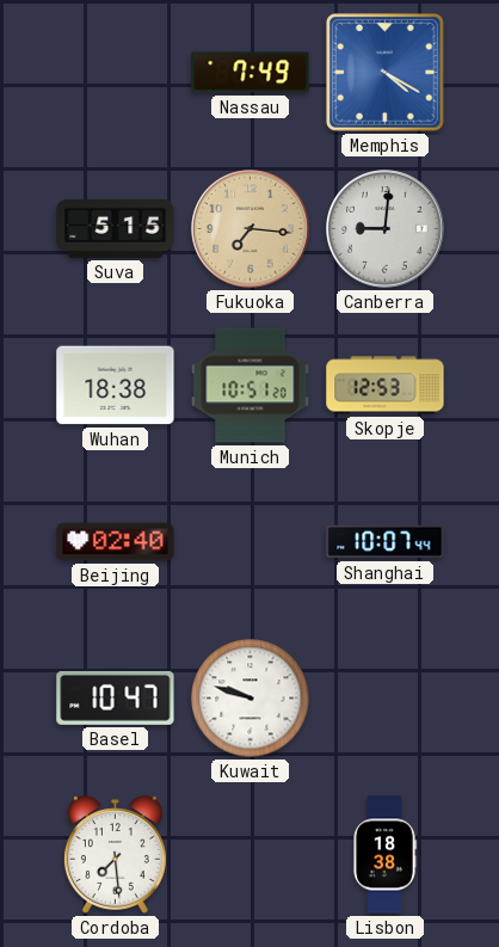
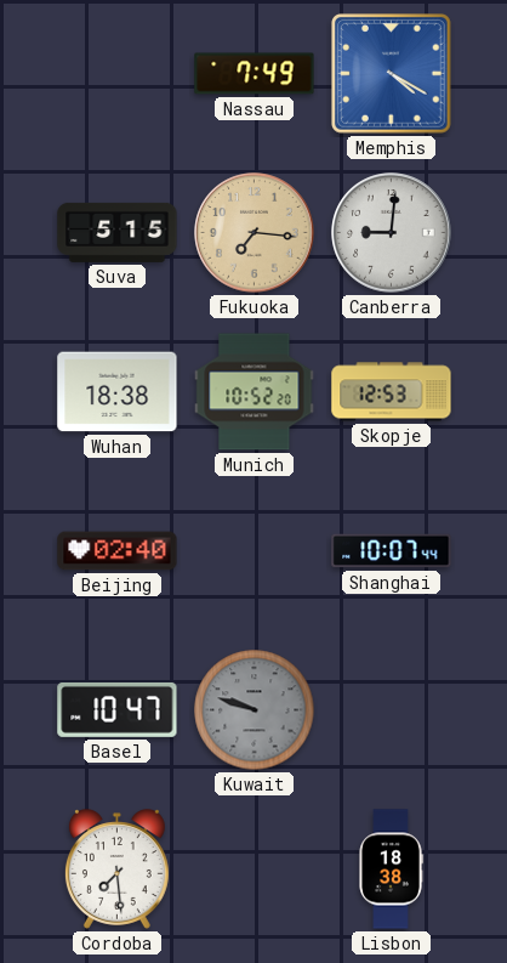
Munich: 10:51 -> 10:52
Kuwait dial: white -> grey
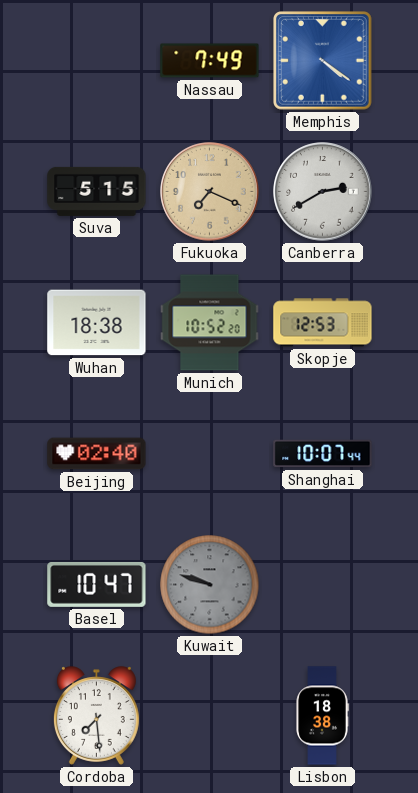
Memphis: 4:20 -> 4:21
Fukuoka: 7:16 -> 7:19
Canberra: 9:01 -> 2:40
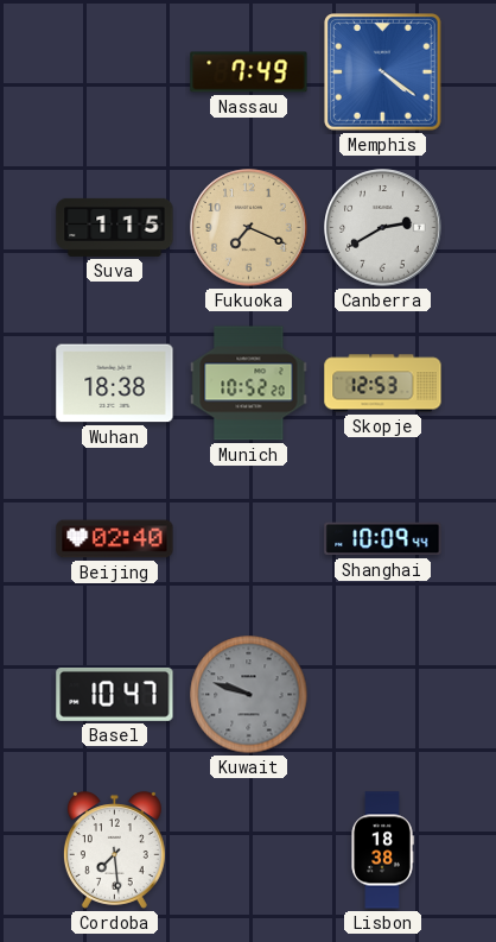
Suva: 5:15 -> 1:15
Shanghai: 10:07 -> 10:09
